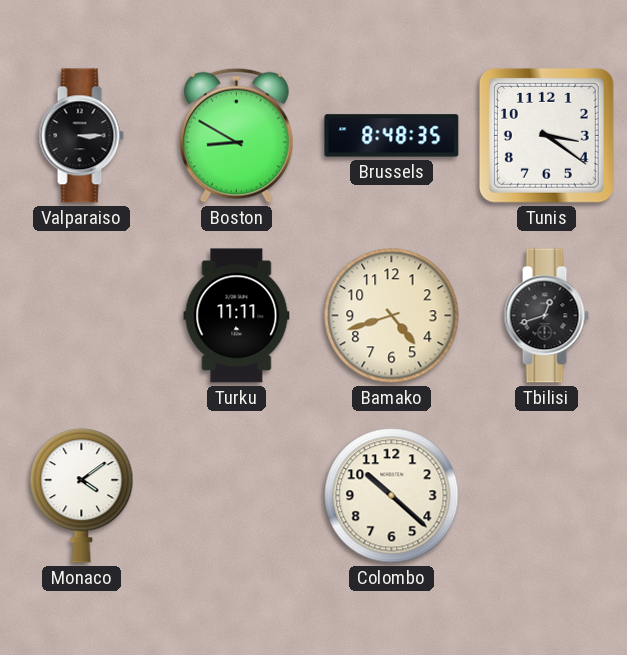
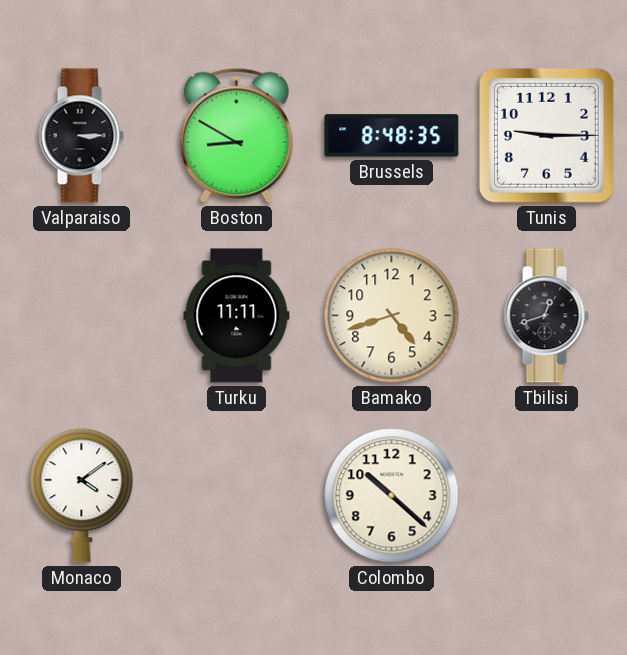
Tunis: 3:21 -> 9:15
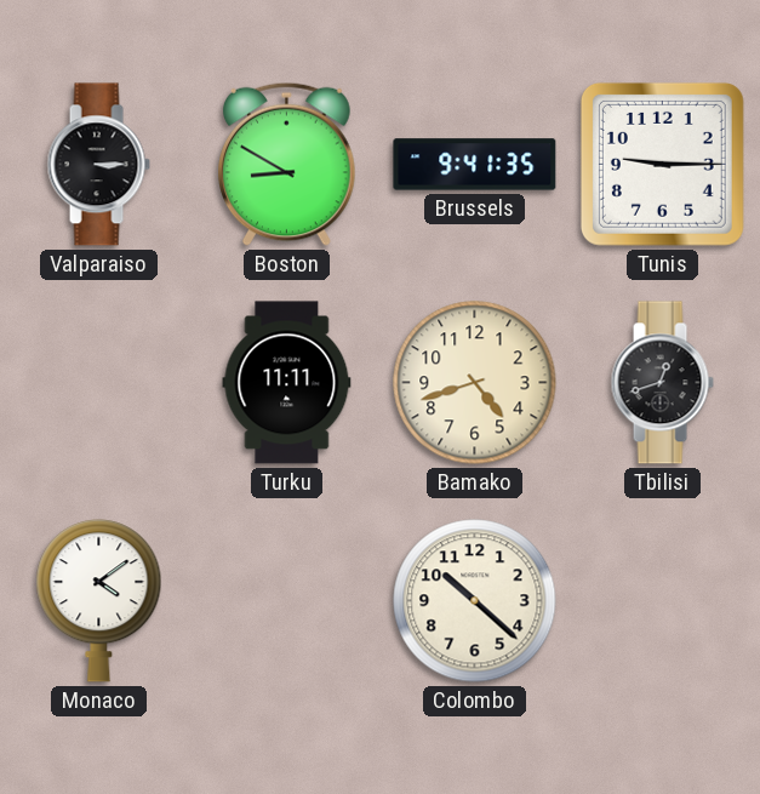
Brussels: 8:48 -> 9:41
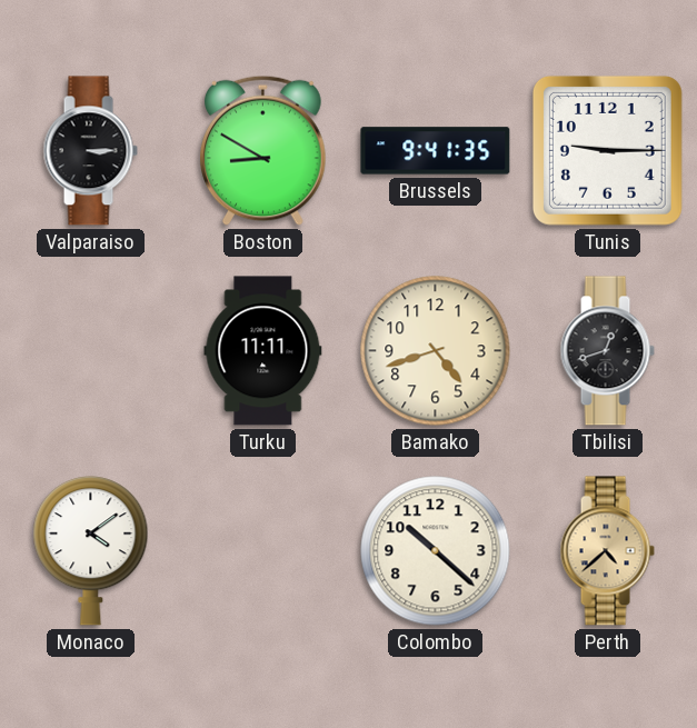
Perth: none -> 4:38
